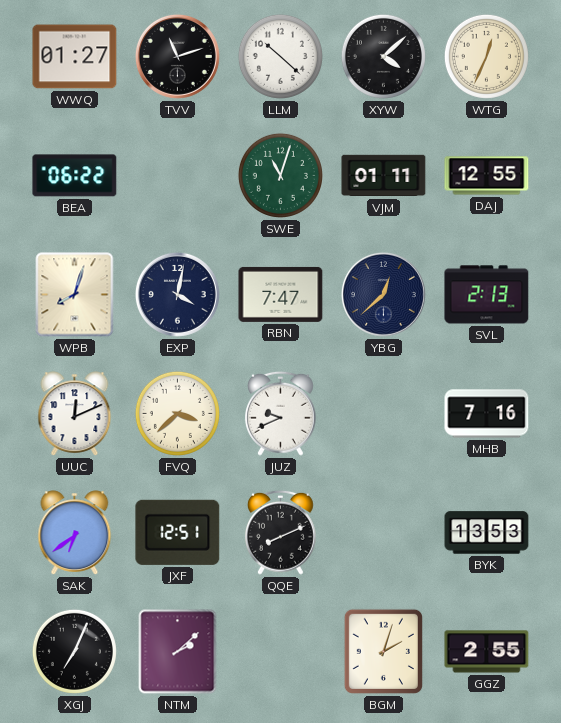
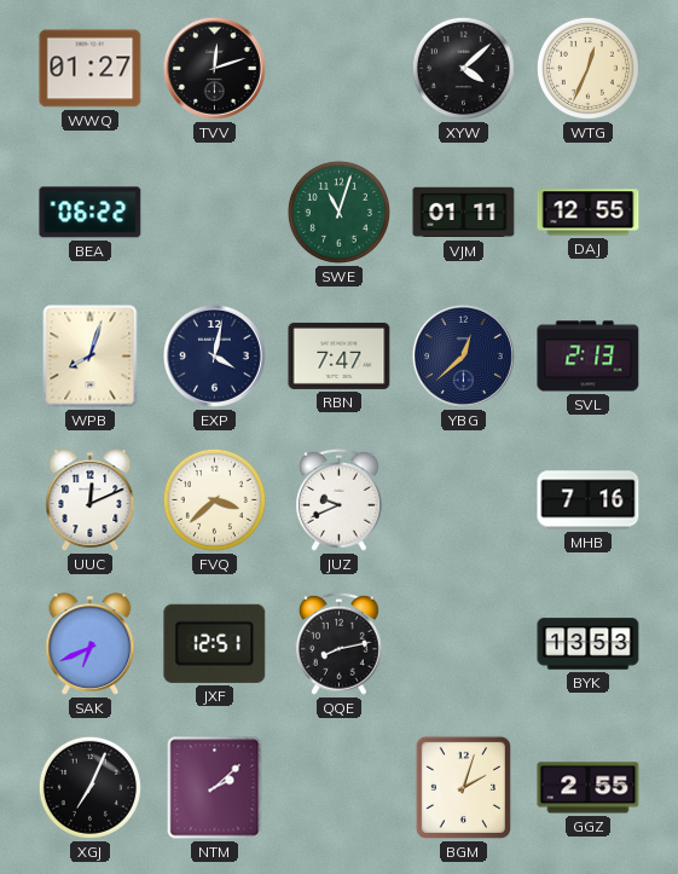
TVV: 11:12 -> 12:12
LLM: 10:22 -> none
SAK: 6:39 -> 6:41
QQE: 8:11 -> 8:13
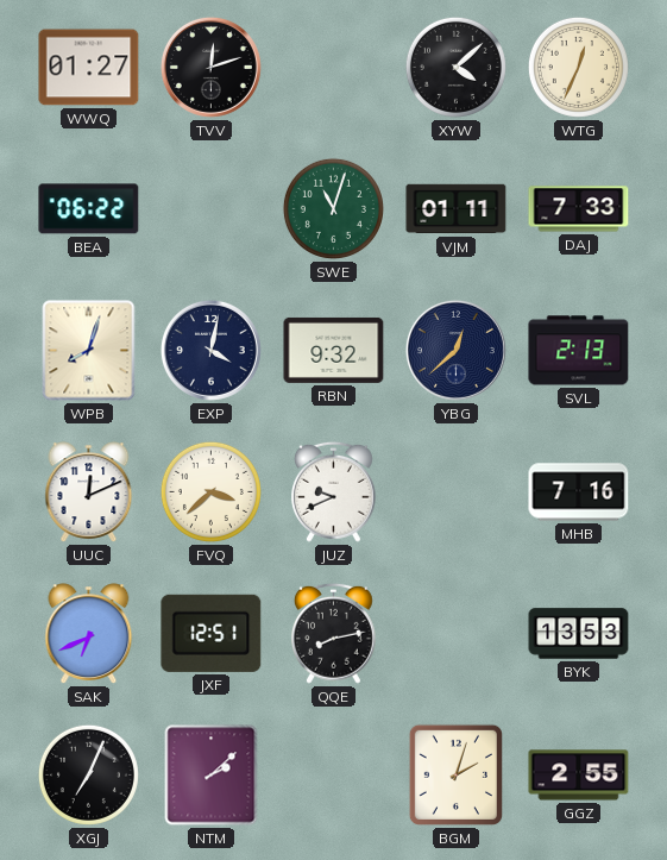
DAJ: 12:55 -> 7:33
RBN: 7:47 -> 9:32
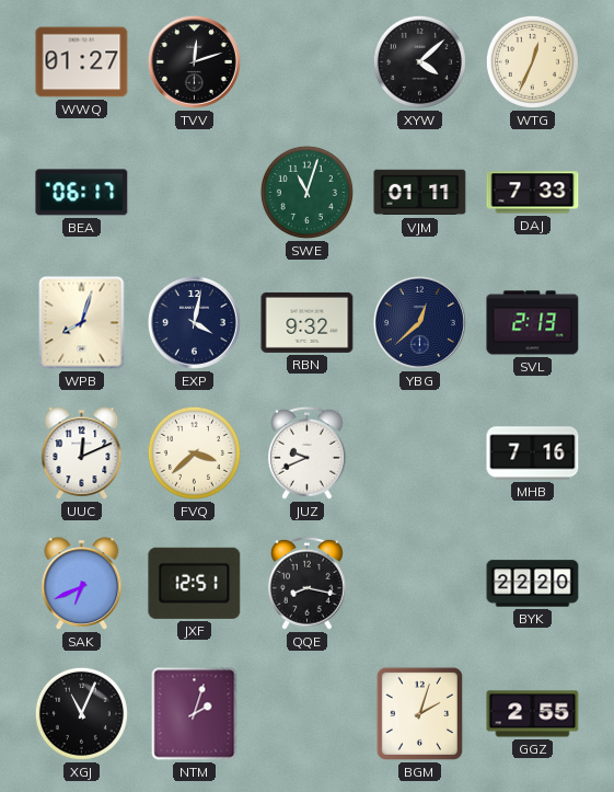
BEA: 06:22 -> 06:17
QQE: 8:13 -> 8:17
BYK: 13:53 -> 22:20
XGJ: 7:04 -> 11:04
NTM: 2:08 -> 2:03
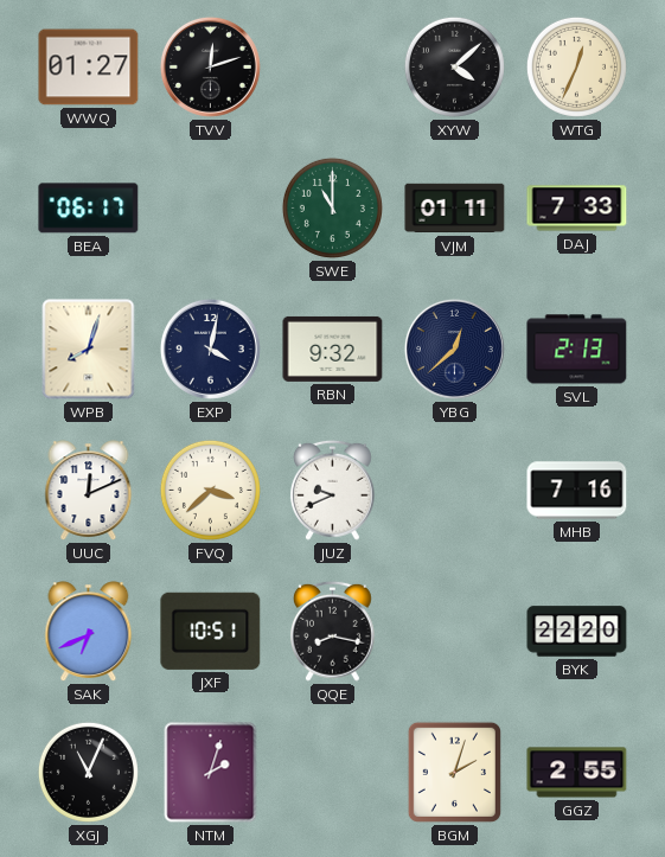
SWE: 11:03 -> 11:00
JXF: 12:51 -> 10:51
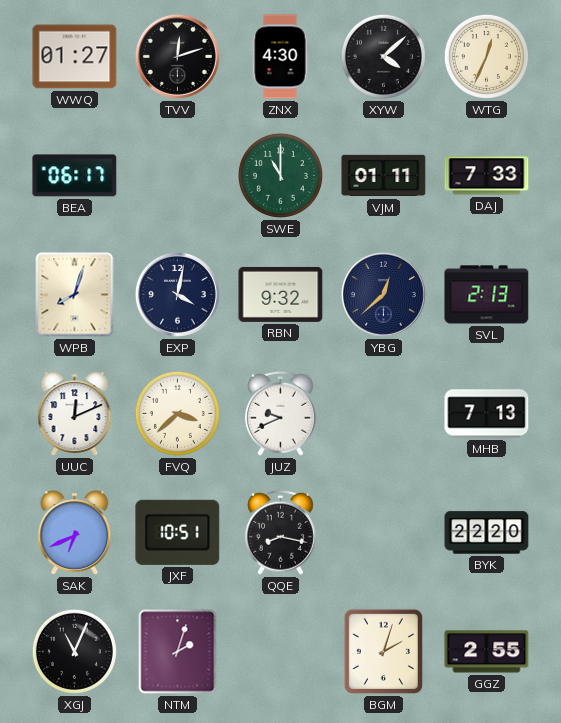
ZNX: none -> 4:30
MHB: 7:16 -> 7:13
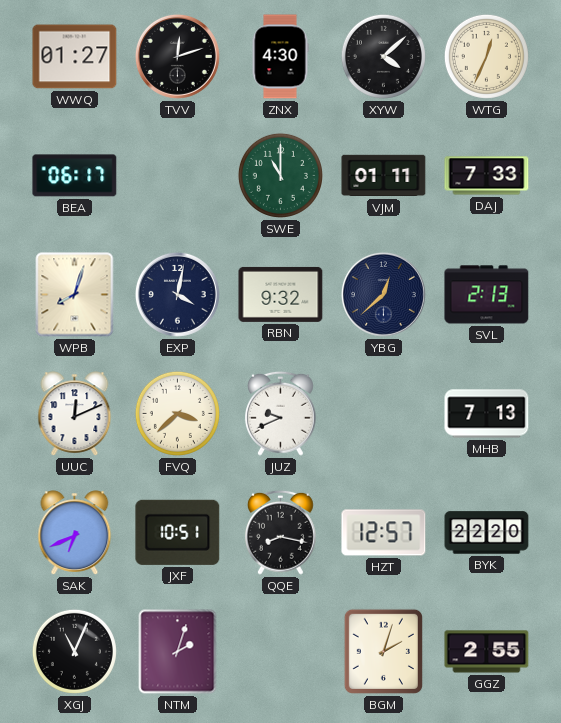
HZT: none -> 12:57
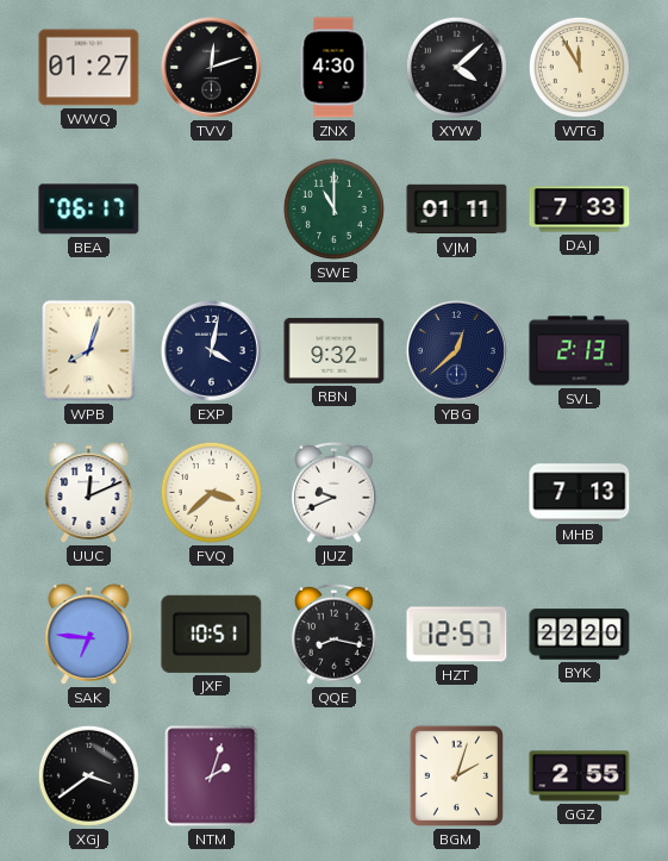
WTG: 12:34 -> 11:55
SAK: 6:41 -> 6:46
XGJ: 11:04 -> 3:39
